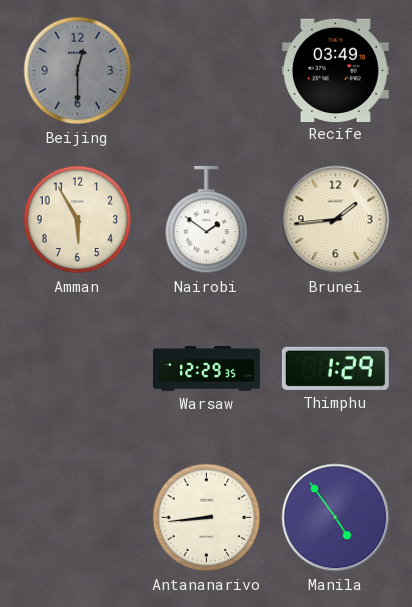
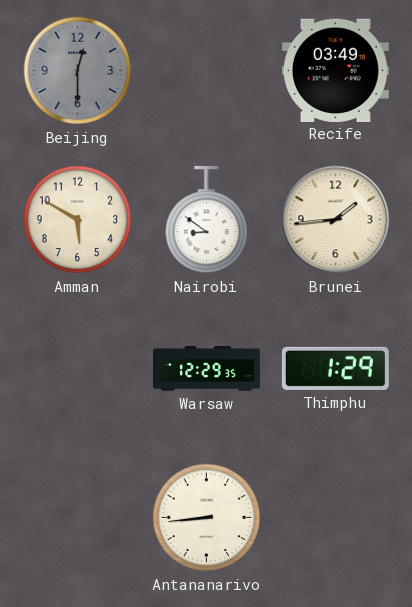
Amman: 5:55 -> 5:50
Nairobi: 1:51 -> 8:51
Manila: 4:54 -> none
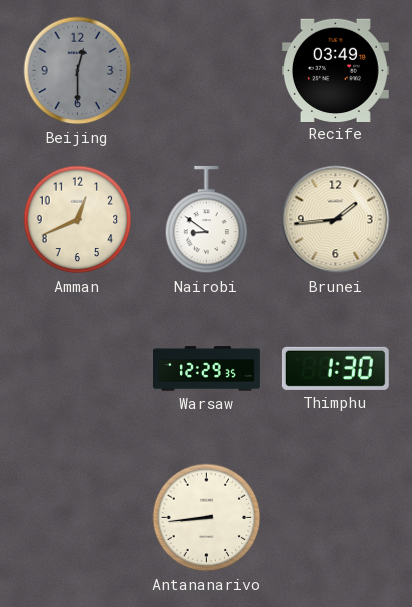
Amman: 5:50 -> 12:41
Thimphu: 1:29 -> 1:30
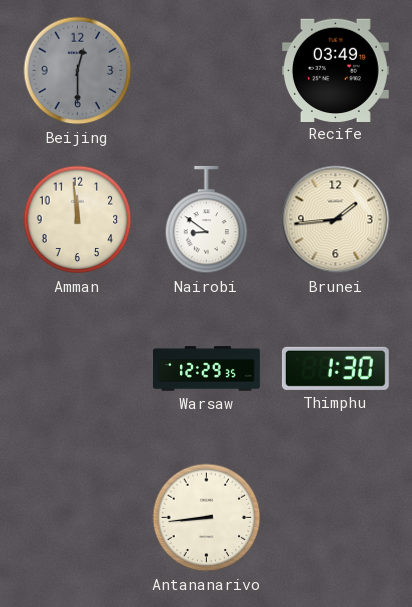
Amman: 12:41 -> 11:59
